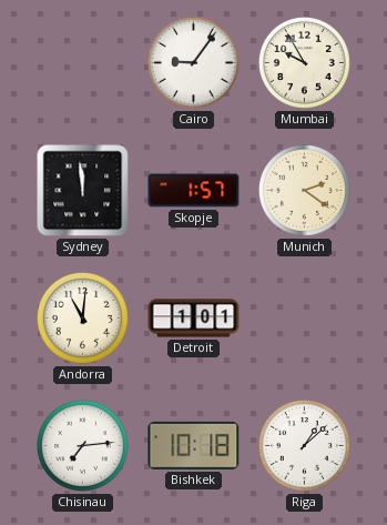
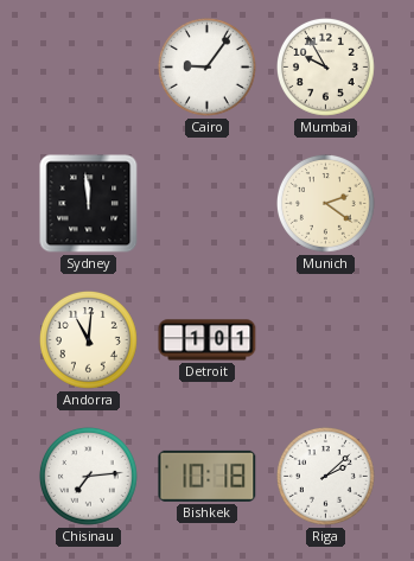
Skopje: 1:57 -> none
Riga: 1:08 -> 2:08
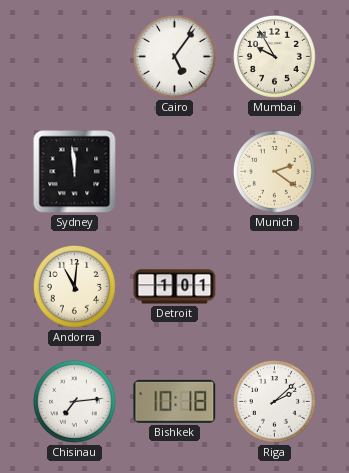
Cairo: 9:06 -> 5:06
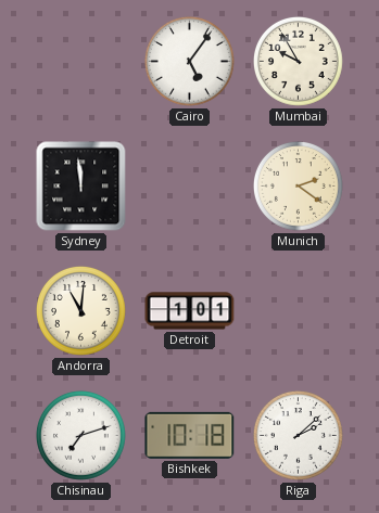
Chisinau: 7:14 -> 7:12
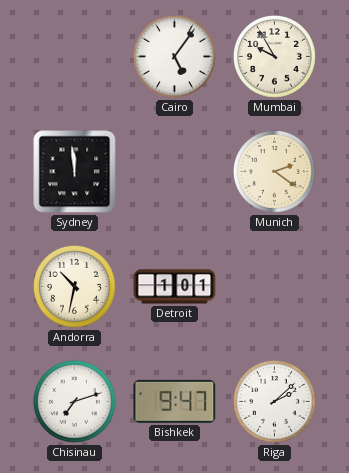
Andorra: 11:01 -> 10:32
Bishkek: 10:18 -> 9:47
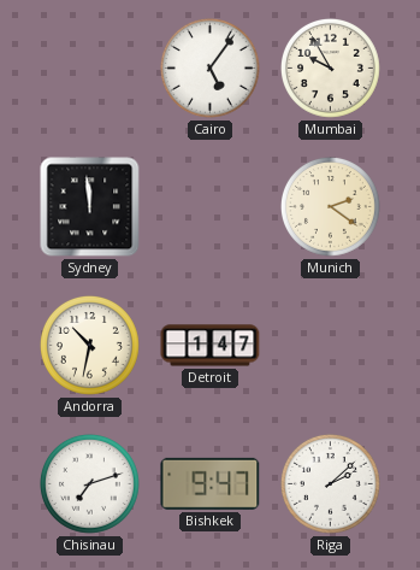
Detroit: 1:01 -> 1:47
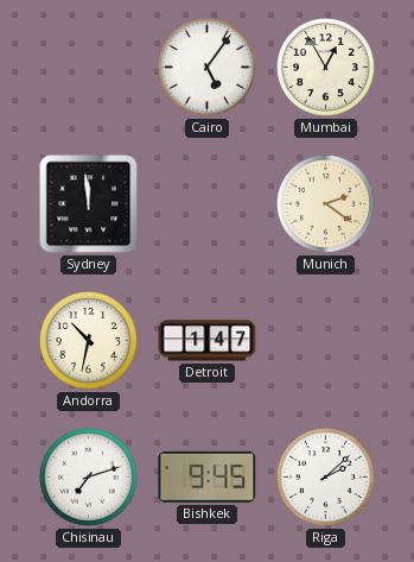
Mumbai: 9:55 -> 12:55
Bishkek: 9:47 -> 9:45
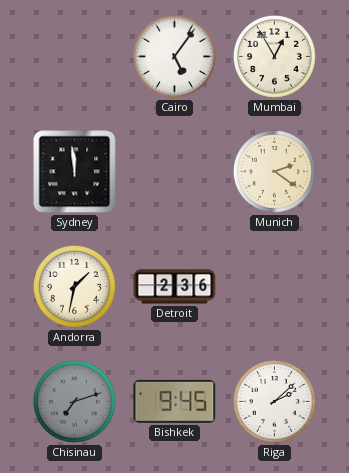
Andorra: 10:32 -> 1:32
Detroit: 1:47 -> 2:36
Chisinau dial: white -> grey
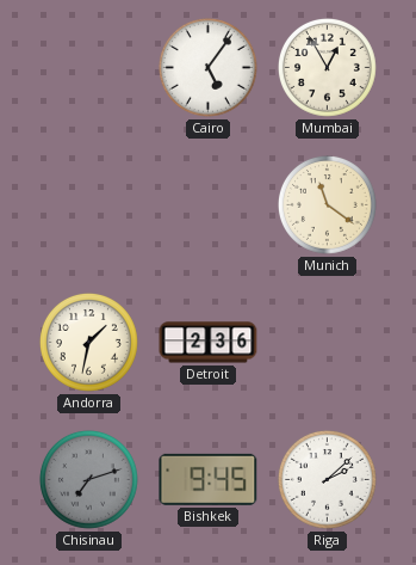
Sydney: 11:59 -> none
Munich: 2:21 -> 11:21
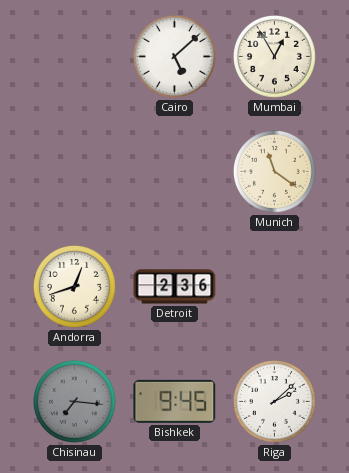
Cairo: 5:06 -> 5:08
Andorra: 1:32 -> 12:42
Chisinau: 7:12 -> 7:16
